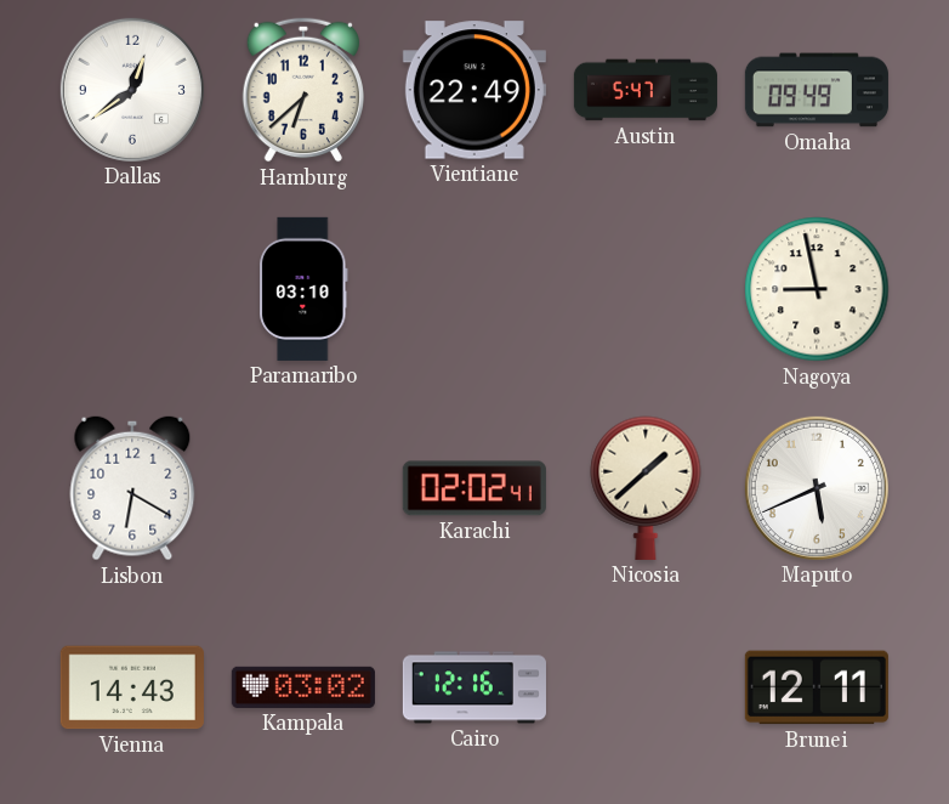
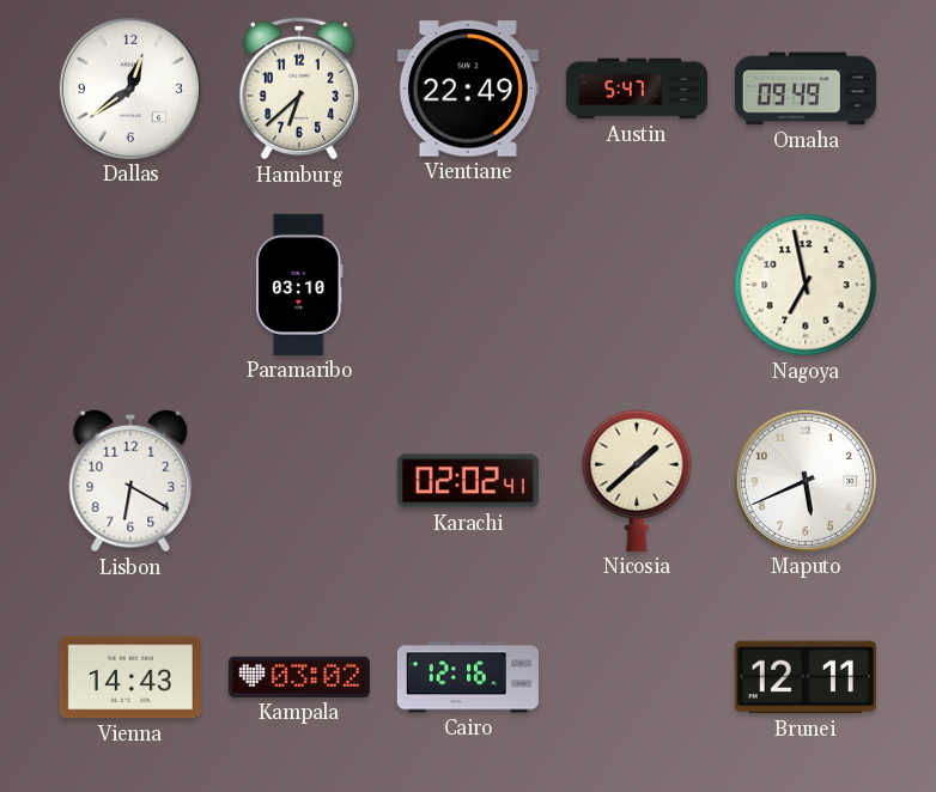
Nagoya: 8:58 -> 6:58
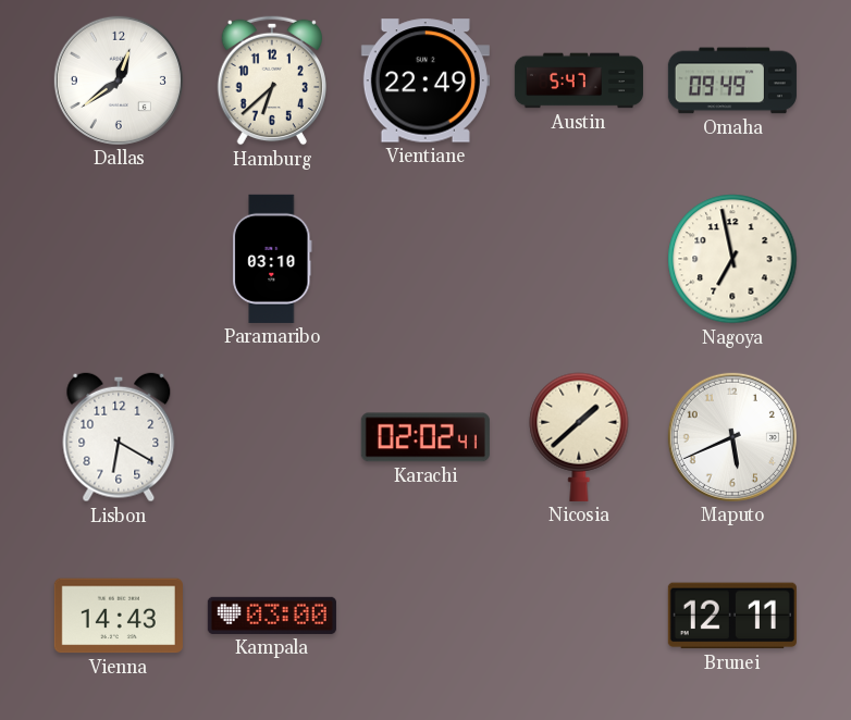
Kampala: 03:02 -> 03:00
Cairo: 12:16 -> none
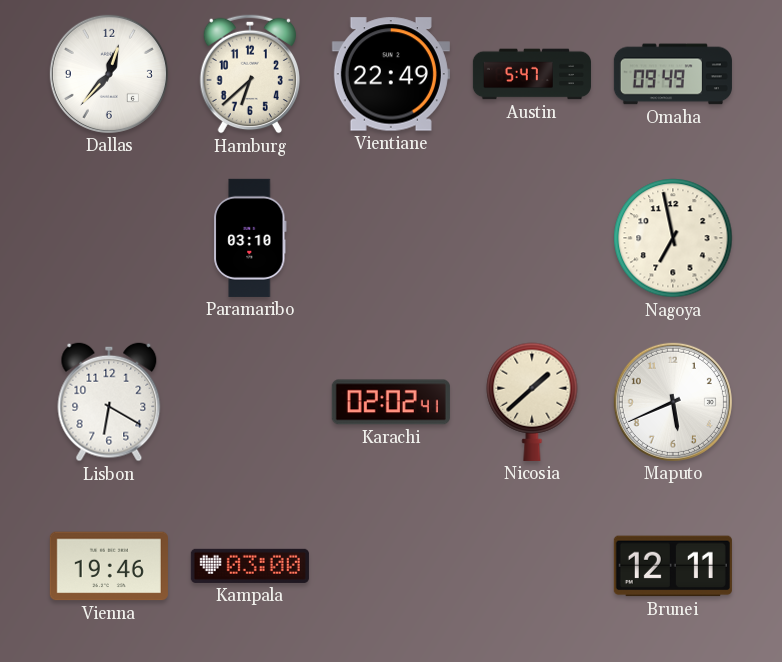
Dallas: 12:39 -> 12:37
Vienna: 14:43 -> 19:46
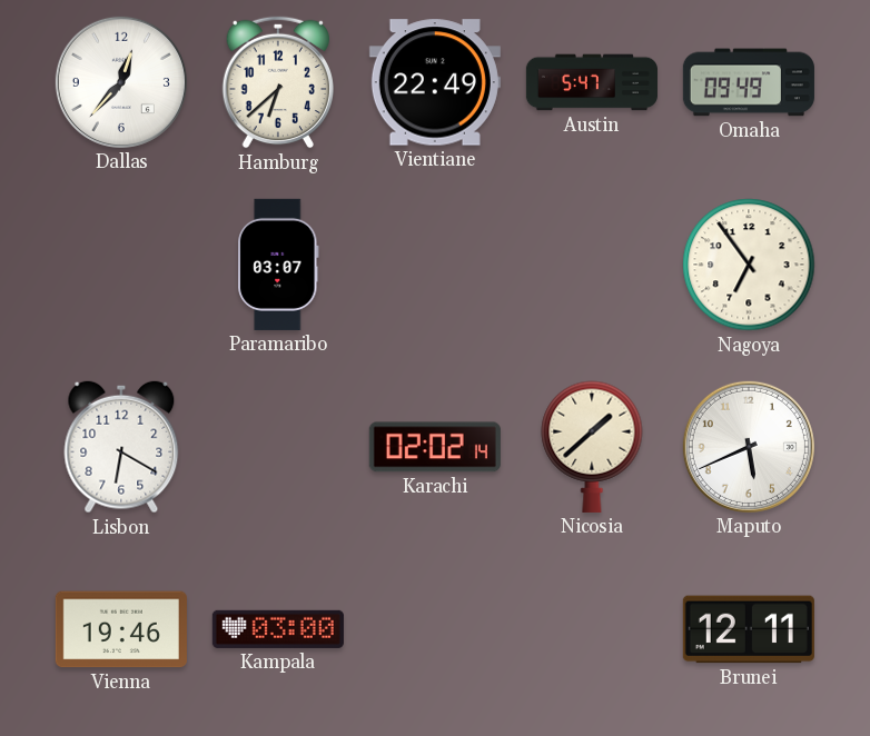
Paramaribo: 03:10 -> 03:07
Nagoya: 6:58 -> 6:54
Karachi: 02:02:41 -> 02:02:14
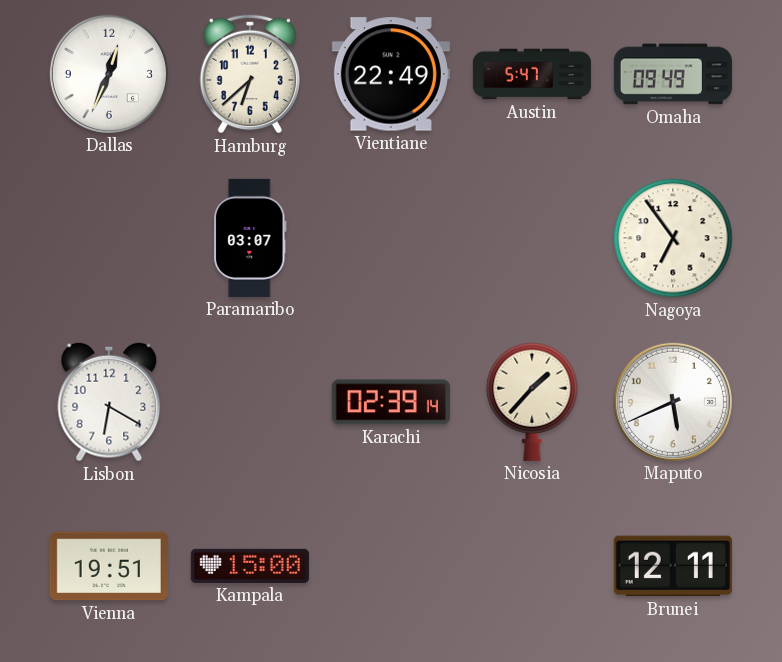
Dallas: 12:37 -> 12:34
Karachi: 02:02 -> 02:39
Nicosia: 1:38 -> 1:37
Vienna: 19:46 -> 19:51
Kampala: 03:00 -> 15:00
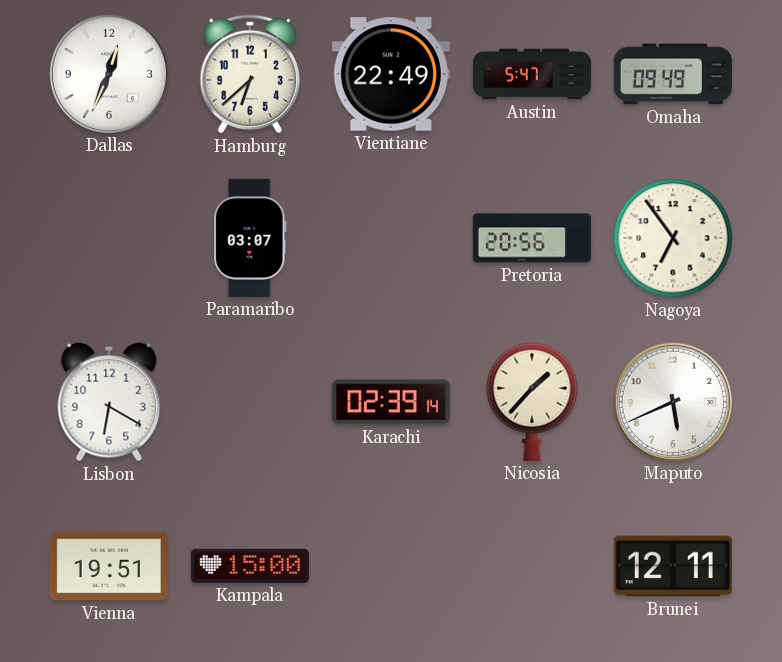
Pretoria: none -> 20:56
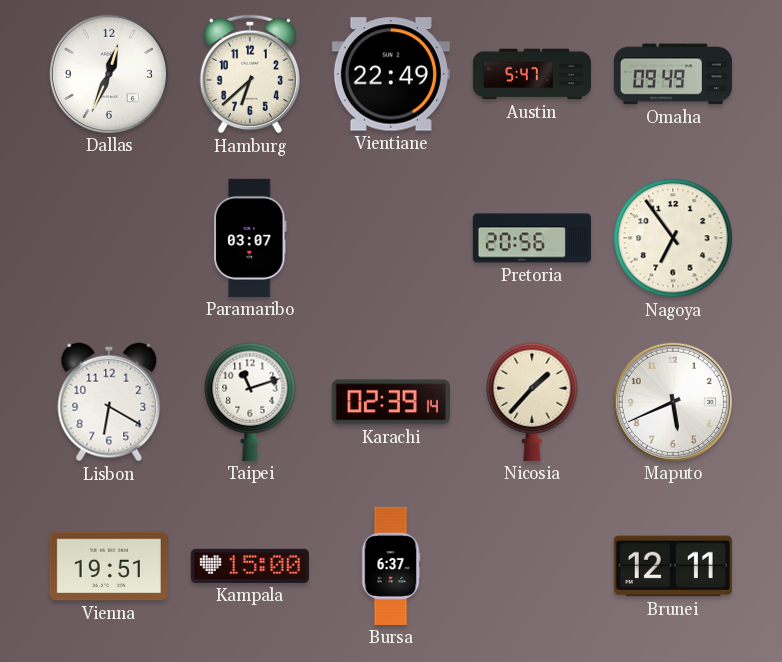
Taipei: none -> 11:12
Bursa: none -> 6:37
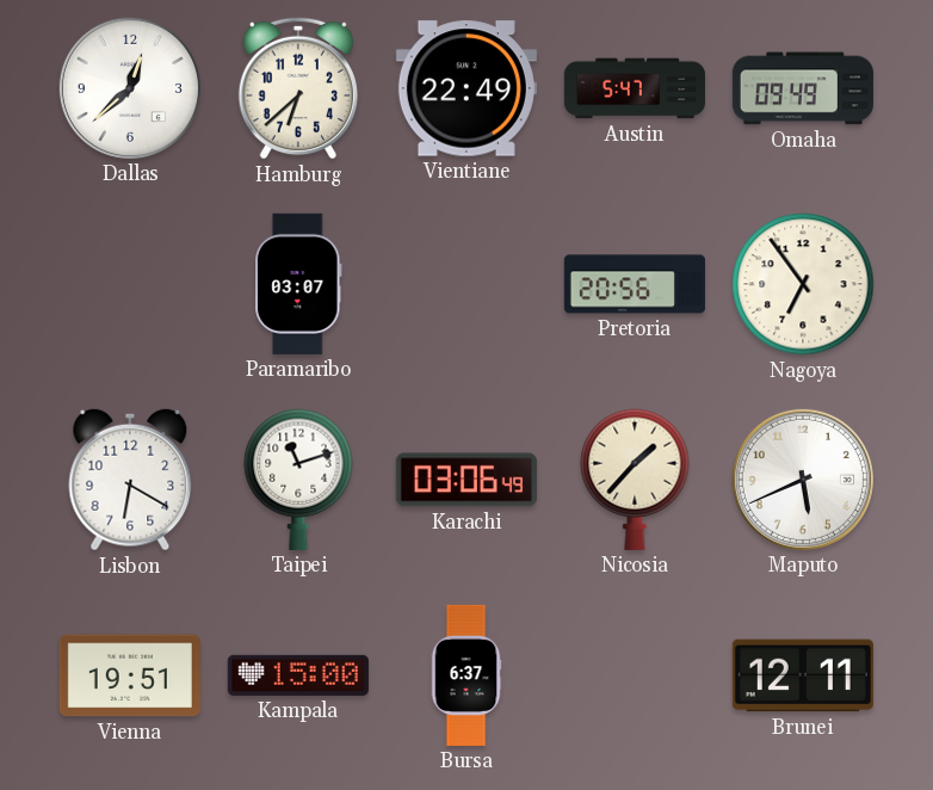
Dallas: 12:34 -> 12:38
Karachi: 02:39 -> 03:06
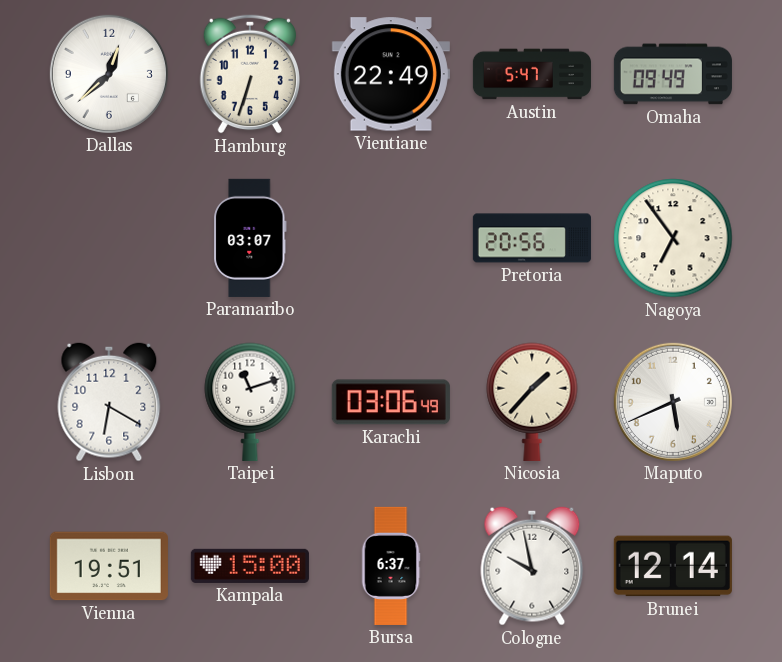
Hamburg: 6:38 -> 6:33
Cologne: none -> 9:58
Brunei: 12:11 -> 12:14
